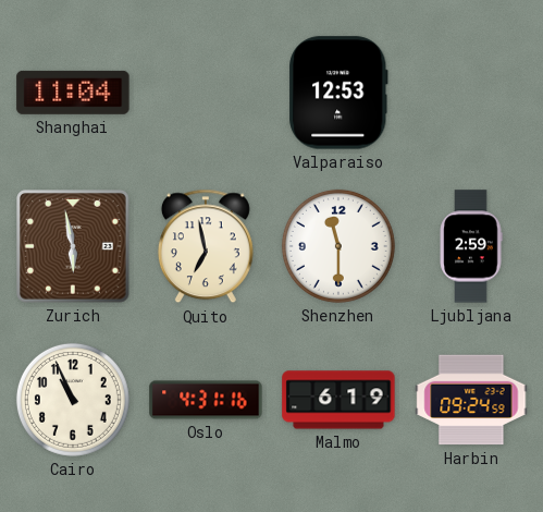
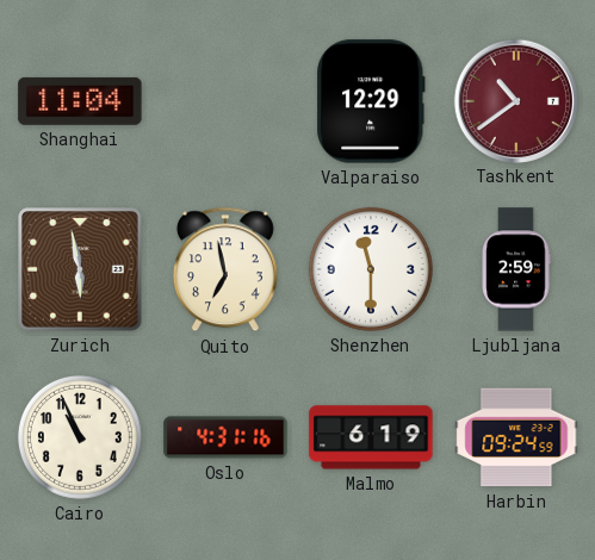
Valparaiso: 12:53 -> 12:29
Tashkent: none -> 10:39
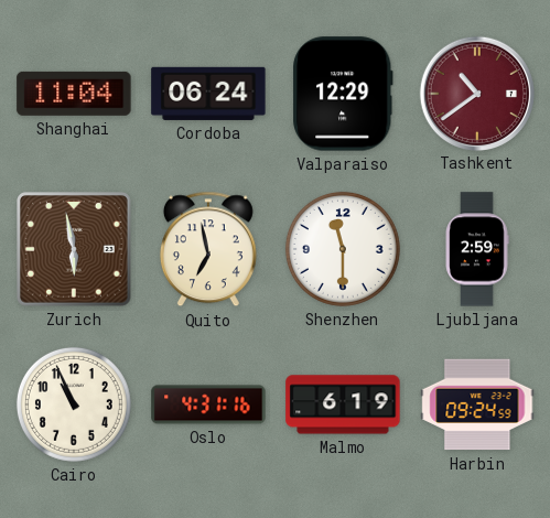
Cordoba: none -> 06:24
